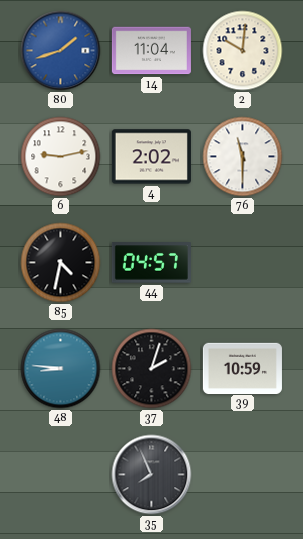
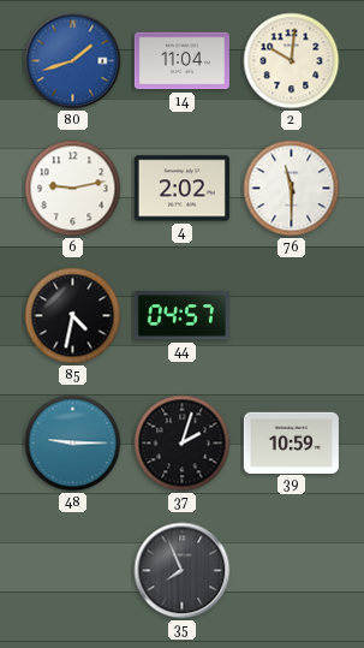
48: 8:46 -> 9:15
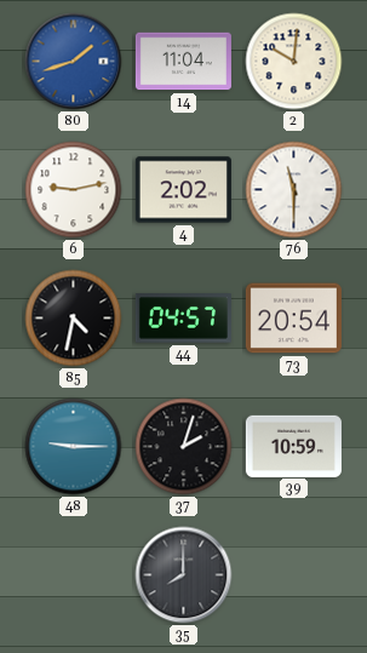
73: none -> 20:54
35: 7:56 -> 8:00
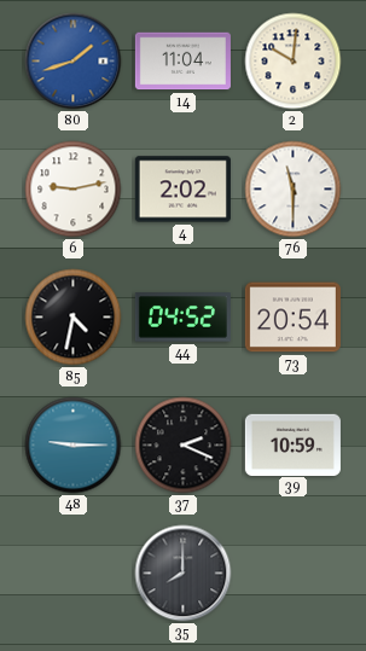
44: 04:57 -> 04:52
37: 2:03 -> 2:19
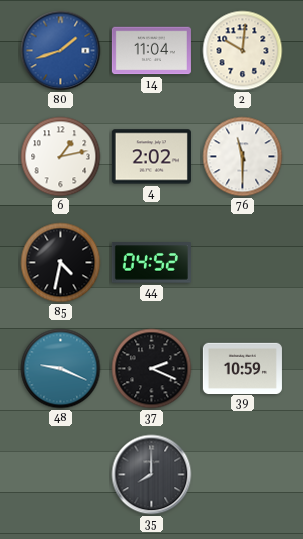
6: 9:13 -> 1:13
73: 20:54 -> none
48: 9:15 -> 9:19
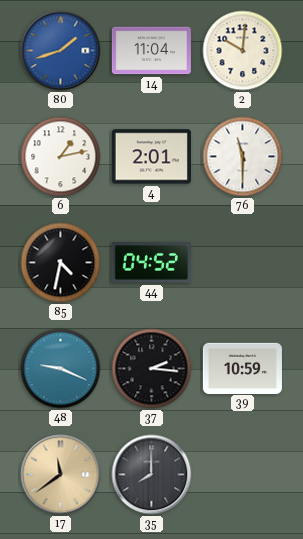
4: 2:02 -> 2:01
37: 2:19 -> 2:16
17: none -> 11:39
